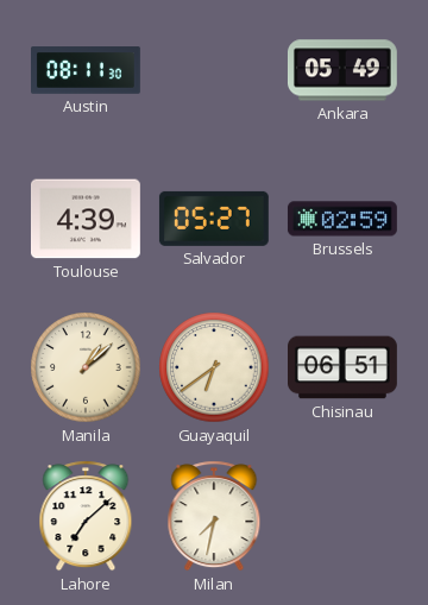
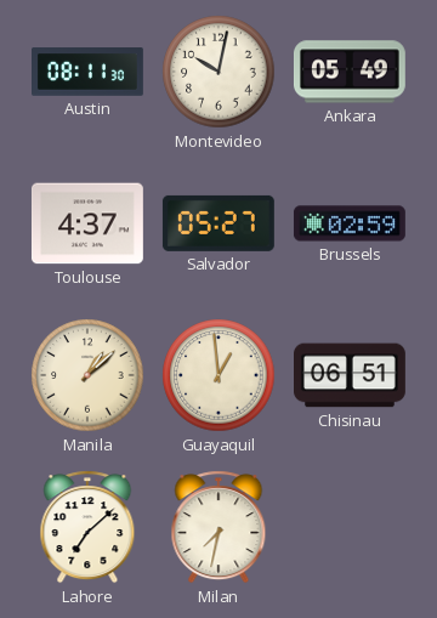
Montevideo: none -> 10:02
Toulouse: 4:39 -> 4:37
Guayaquil: 6:39 -> 12:59
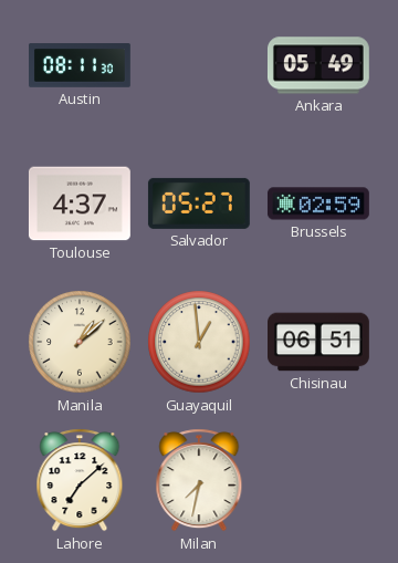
Montevideo: 10:02 -> none
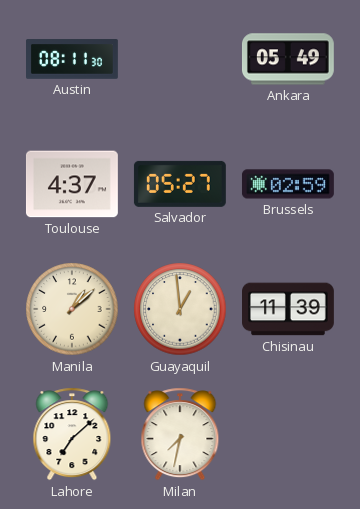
Chisinau: 06:51 -> 11:39
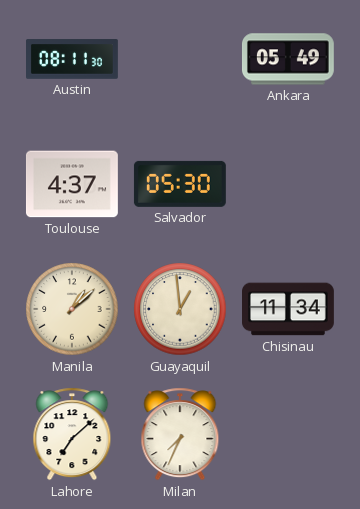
Salvador: 05:27 -> 05:30
Brussels: 02:59 -> none
Chisinau: 11:39 -> 11:34
Milan: 7:32 -> 7:34
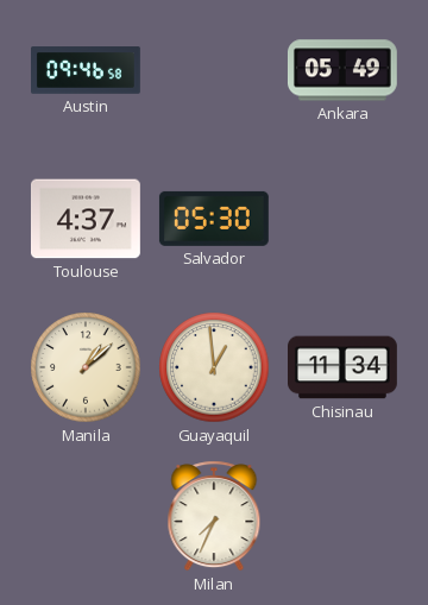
Austin: 08:11 -> 09:46
Lahore: 7:08 -> none
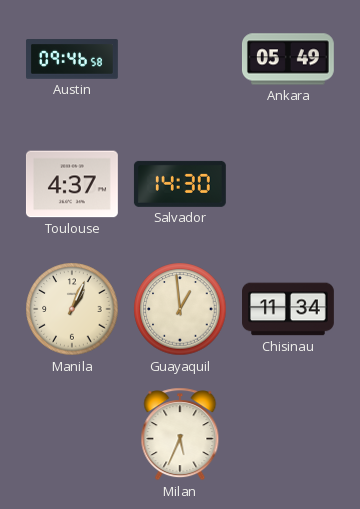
Salvador: 05:30 -> 14:30
Manila: 1:08 -> 1:04
Milan: 7:34 -> 5:34
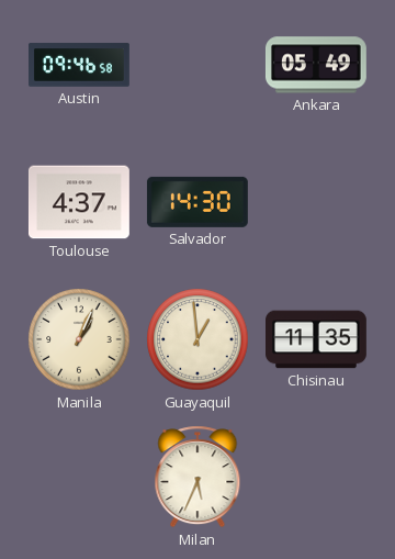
Chisinau: 11:34 -> 11:35
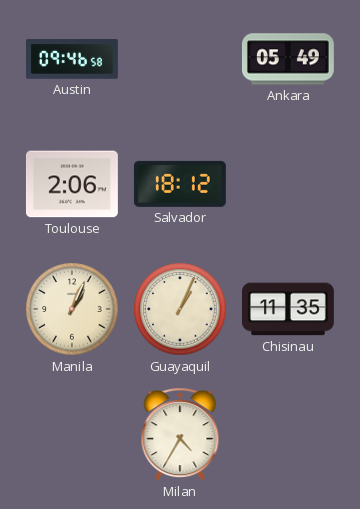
Toulouse: 4:37 -> 2:06
Salvador: 14:30 -> 18:12
Guayaquil: 12:59 -> 1:04
Milan: 5:34 -> 4:35
